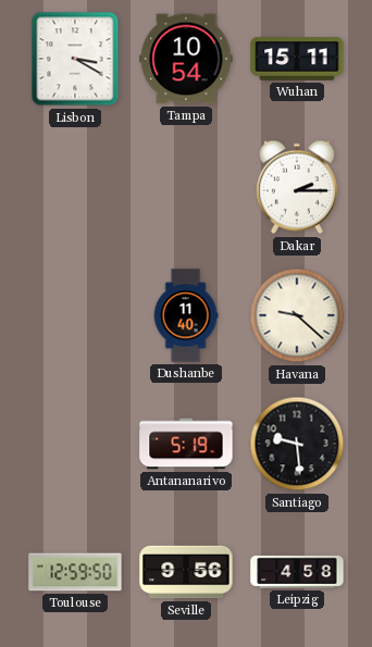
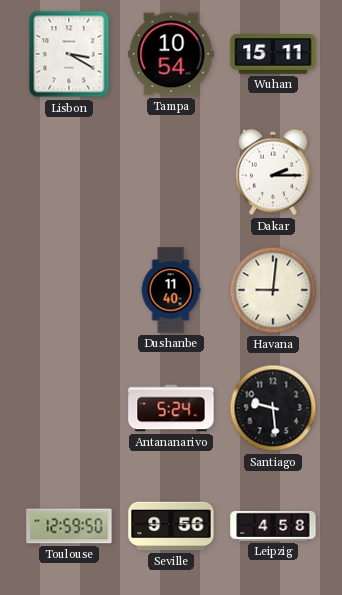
Havana: 9:22 -> 9:01
Antananarivo: 5:19 -> 5:24
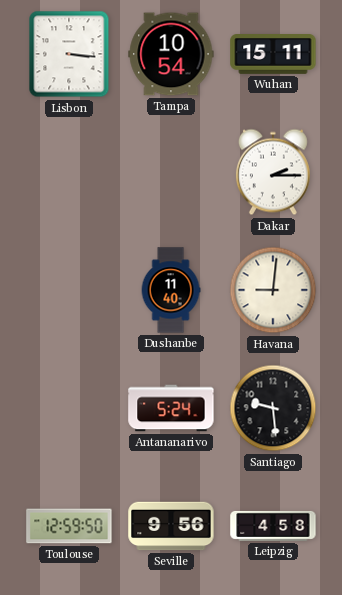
Lisbon: 3:20 -> 3:16
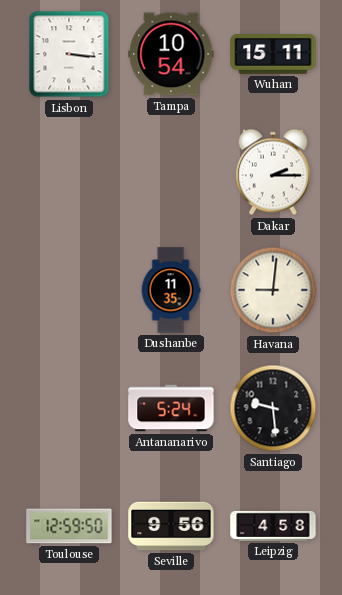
Dushanbe: 11:40 -> 11:35
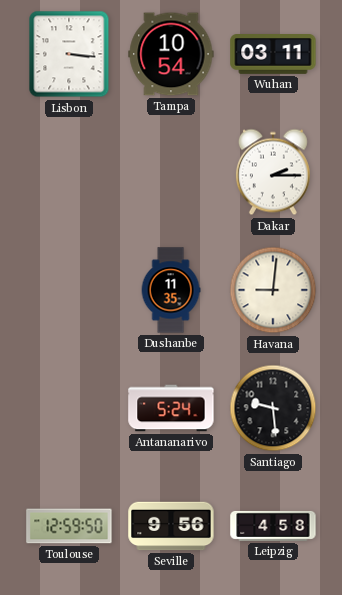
Wuhan: 15:11 -> 03:11
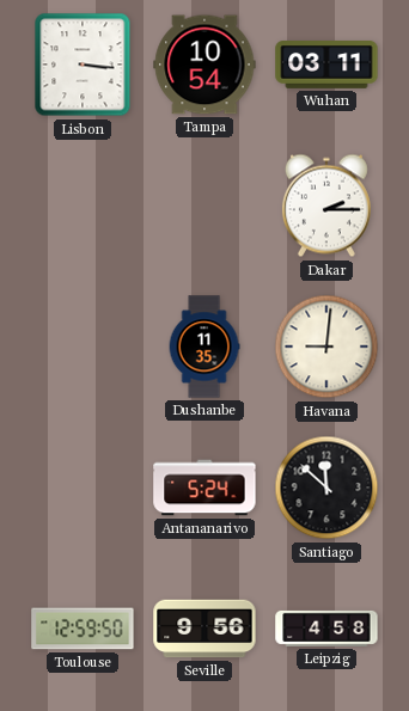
Santiago: 9:29 -> 11:52
